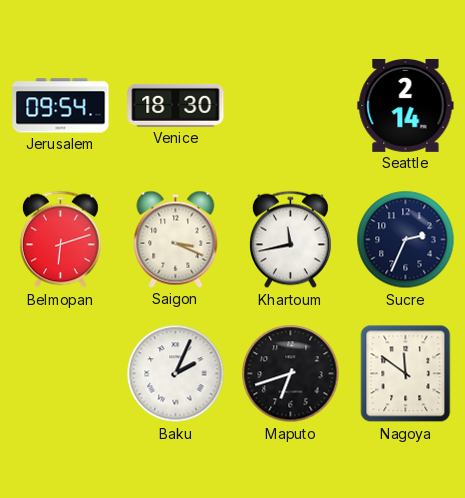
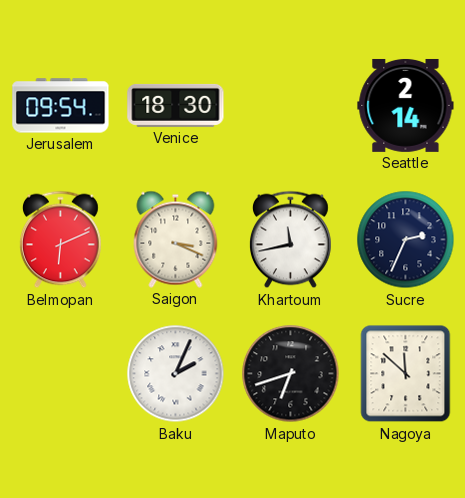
Belmopan: 6:12 -> 6:11
Nagoya: 11:51 -> 11:52
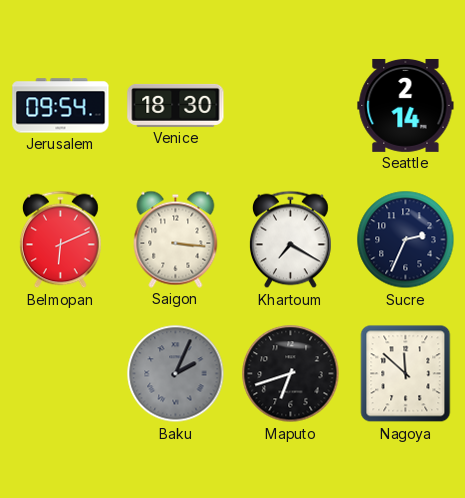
Saigon: 3:19 -> 3:16
Khartoum: 11:43 -> 7:20
Baku dial: white -> grey
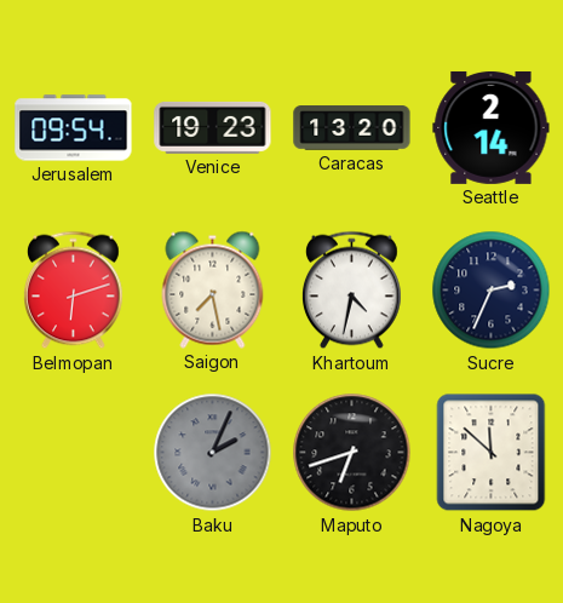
Venice: 18:30 -> 19:23
Caracas: none -> 13:20
Belmopan: 6:11 -> 6:12
Saigon: 3:16 -> 7:28
Khartoum: 7:20 -> 4:32
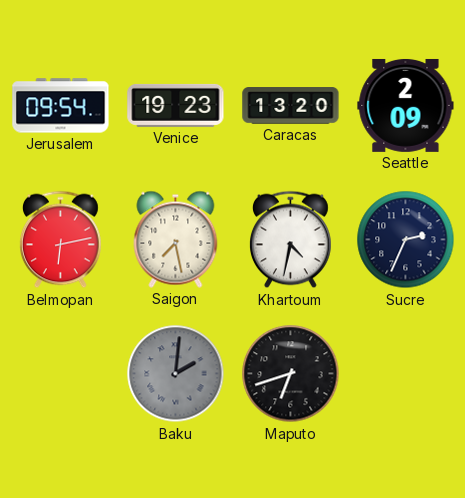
Seattle: 2:14 -> 2:09
Belmopan: 6:12 -> 6:13
Baku: 2:04 -> 2:01
Nagoya: 11:52 -> none
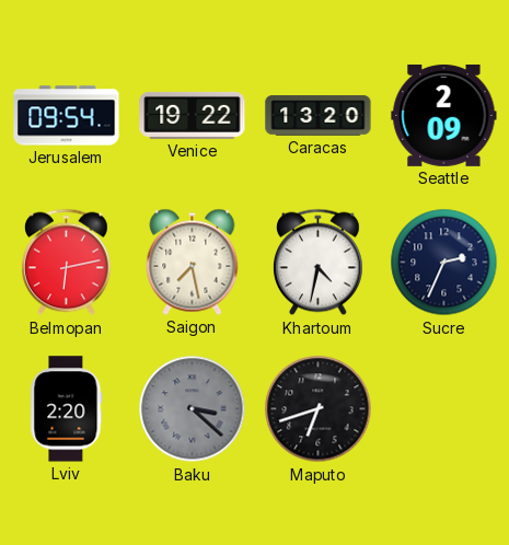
Venice: 19:23 -> 19:22
Lviv: none -> 2:20
Baku: 2:01 -> 3:22
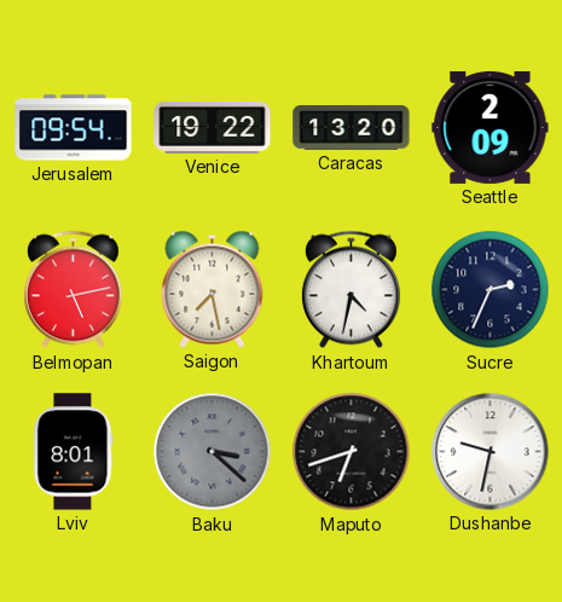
Belmopan: 6:13 -> 5:13
Lviv: 2:20 -> 8:01
Dushanbe: none -> 9:32
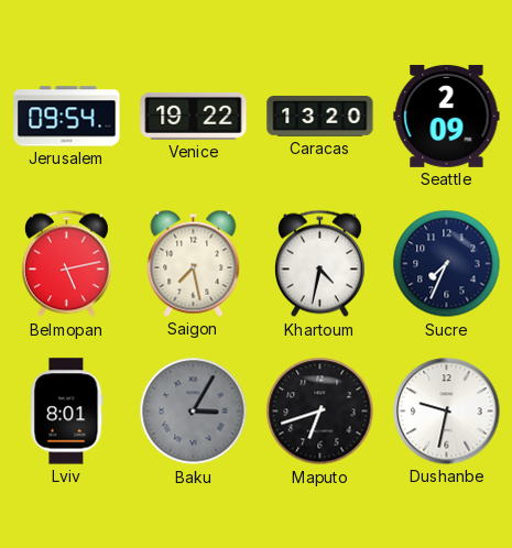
Sucre: 2:34 -> 7:34
Baku: 3:22 -> 3:05
